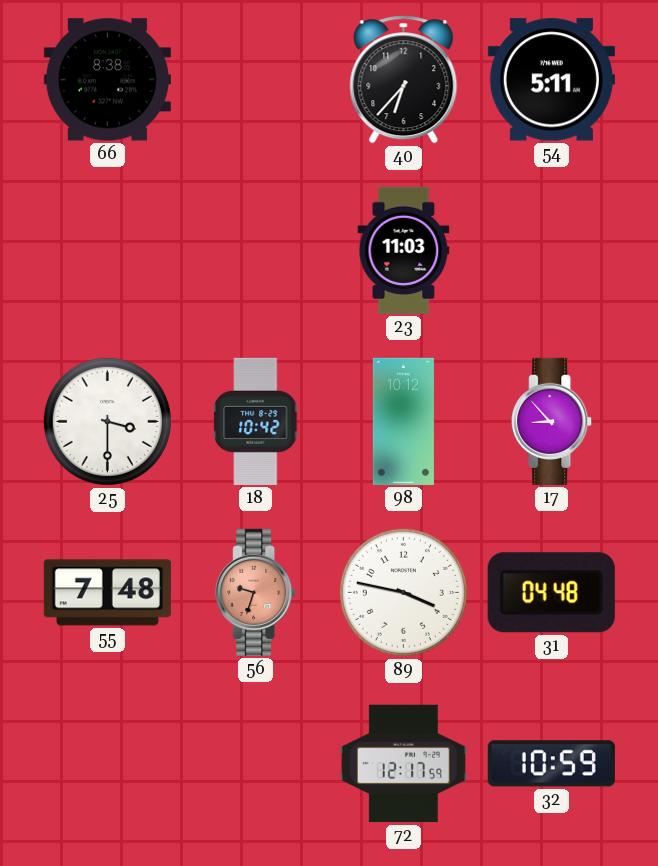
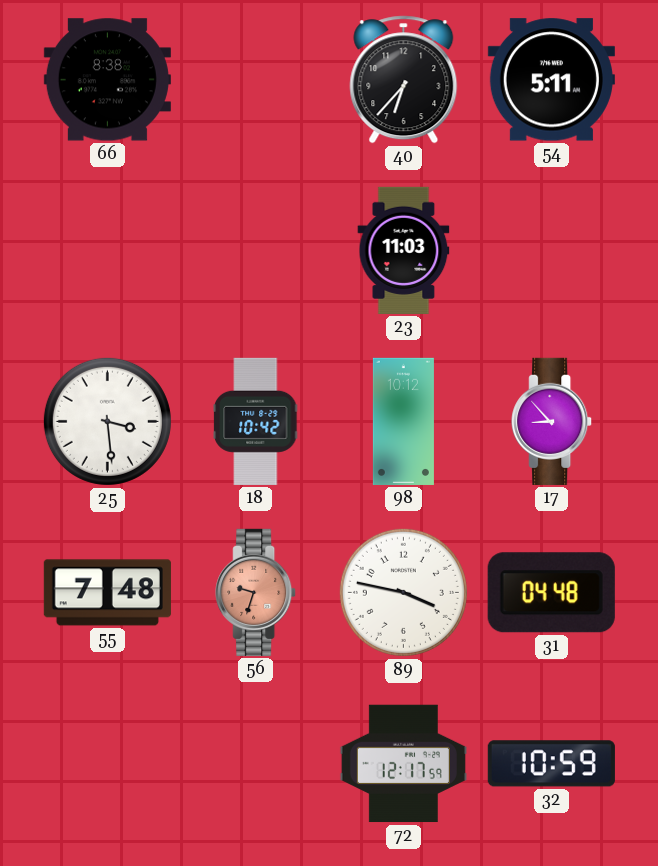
25: 3:30 -> 3:29
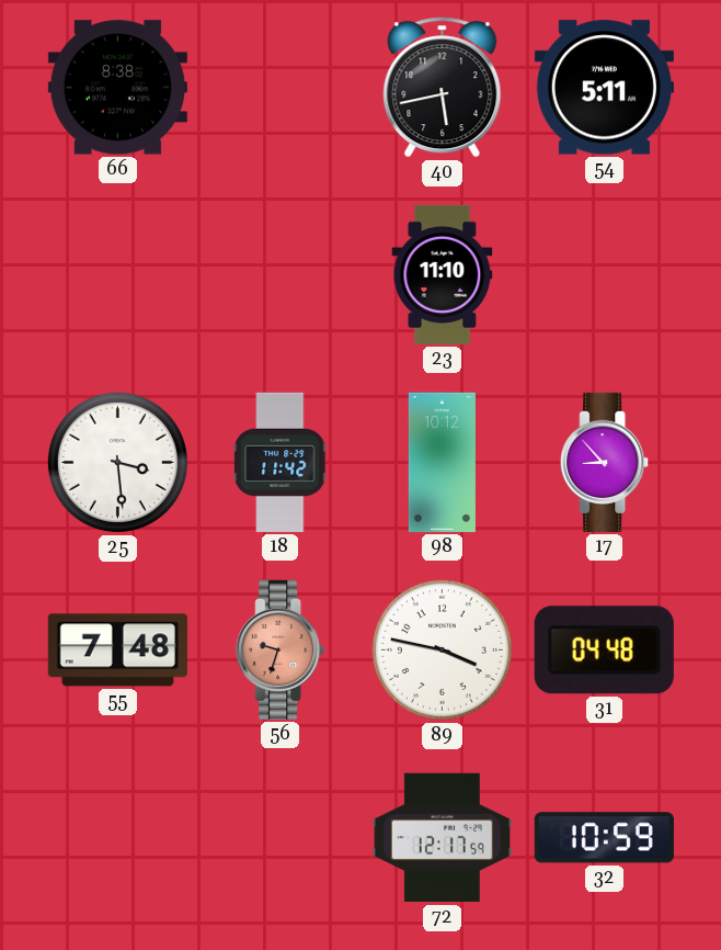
40: 6:37 -> 5:43
23: 11:03 -> 11:10
18: 10:42 -> 11:42
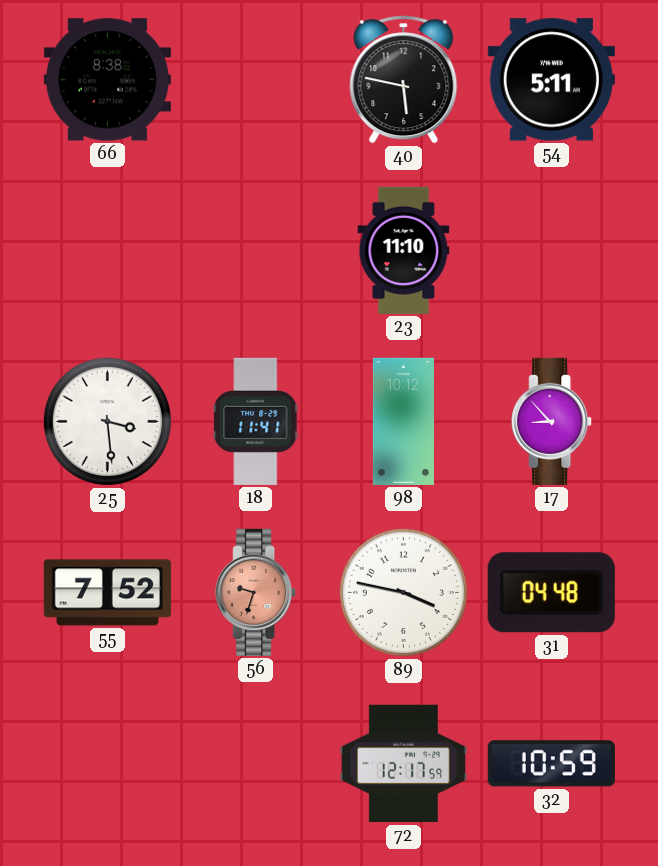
40: 5:43 -> 5:47
18: 11:42 -> 11:41
55: 7:48 -> 7:52
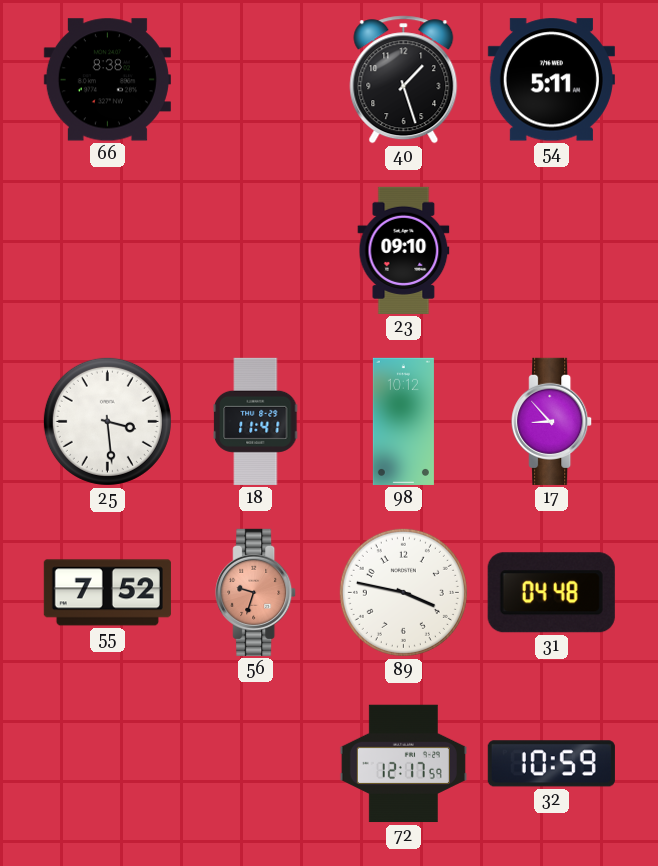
40: 5:47 -> 1:27
23: 11:10 -> 09:10
